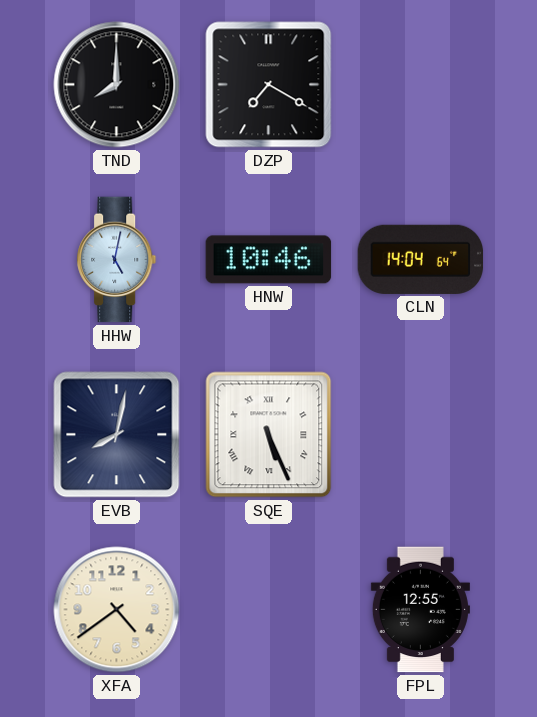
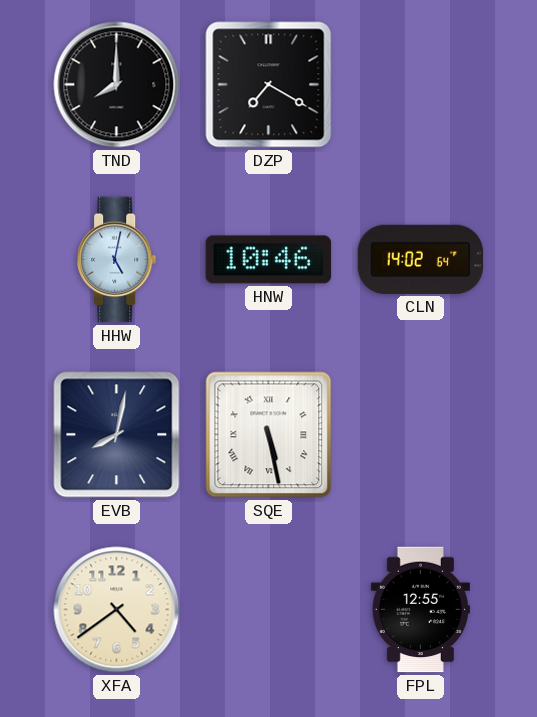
CLN: 14:04 -> 14:02
SQE: 5:26 -> 5:28
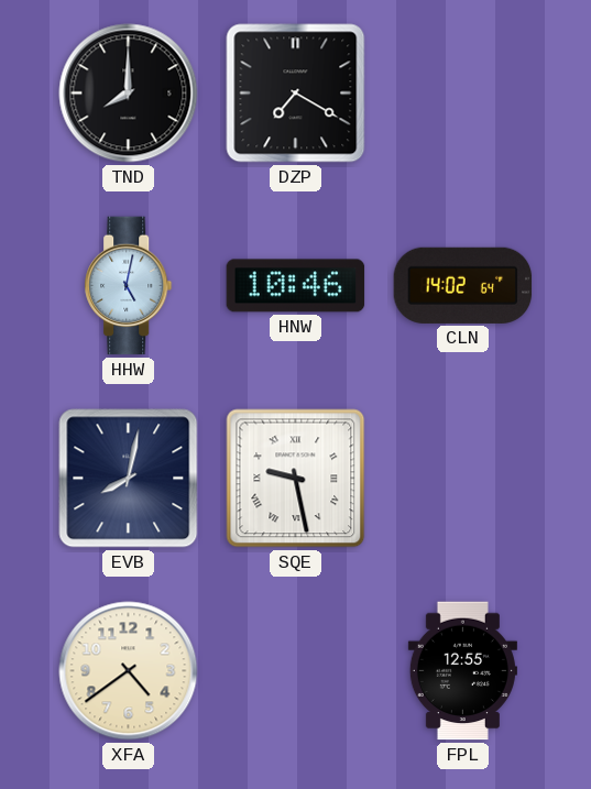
SQE: 5:28 -> 9:28
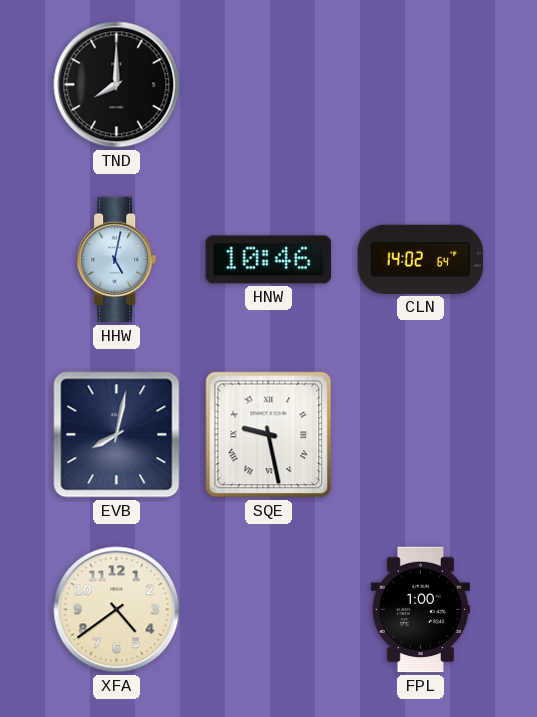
DZP: 7:20 -> none
FPL: 12:55 -> 1:00
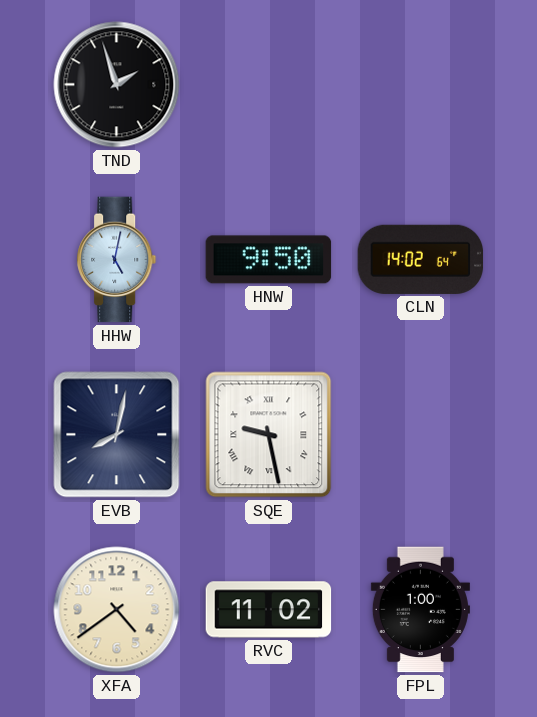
TND: 8:00 -> 1:57
HNW: 10:46 -> 9:50
RVC: none -> 11:02
